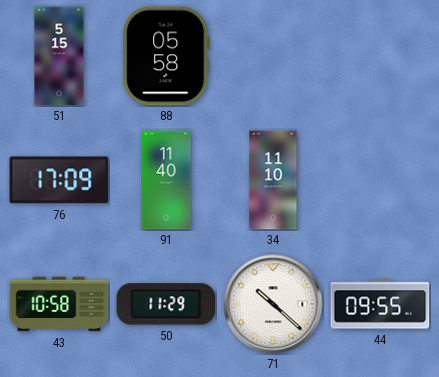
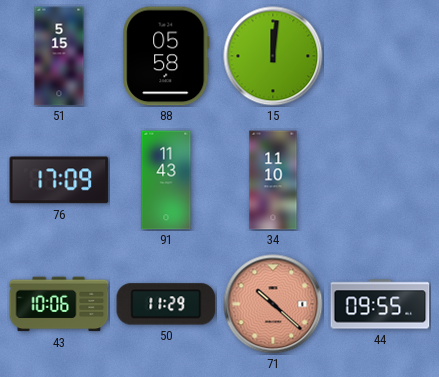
15: none -> 12:01
91: 11:40 -> 11:43
43: 10:58 -> 10:06
71 dial: white -> salmon
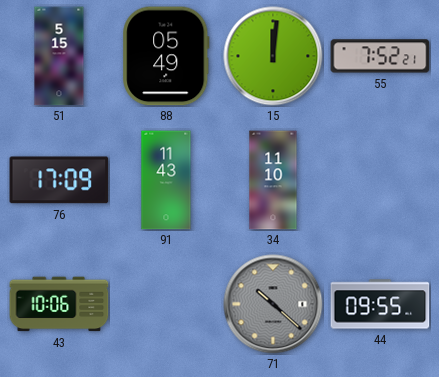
88: 05:58 -> 05:49
55: none -> 7:52
50: 11:29 -> none
71 dial: salmon -> grey
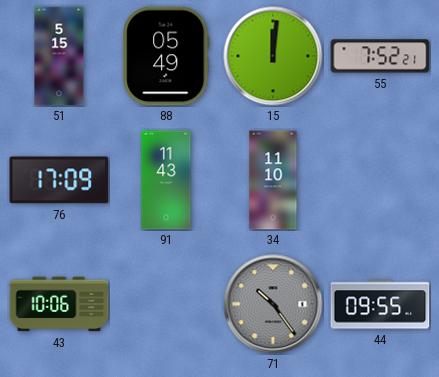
71: 10:22 -> 10:24
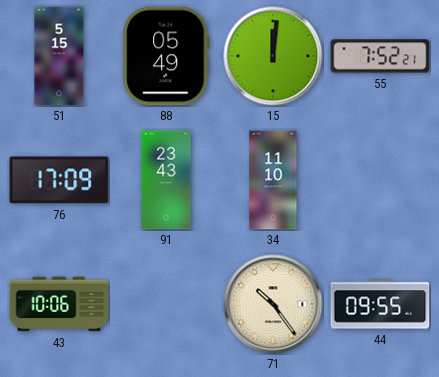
91: 11:43 -> 23:43
71 dial: grey -> cream
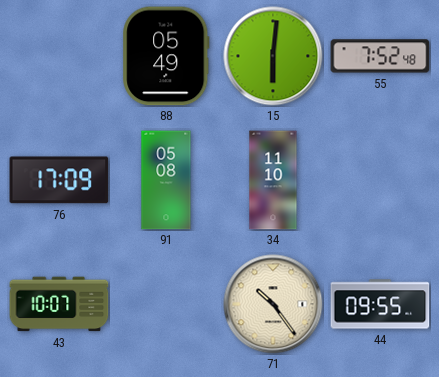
51: 5:15 -> none
15: 12:01 -> 6:01
55: 7:52:21 -> 7:52:48
91: 23:43 -> 05:08
43: 10:06 -> 10:07
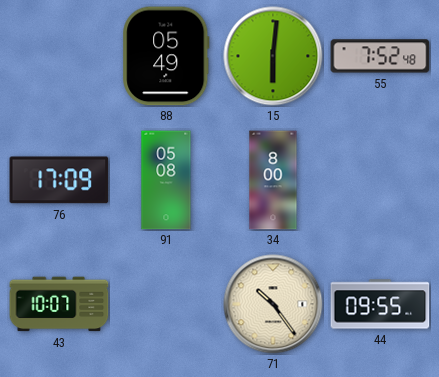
34: 11:10 -> 8:00
